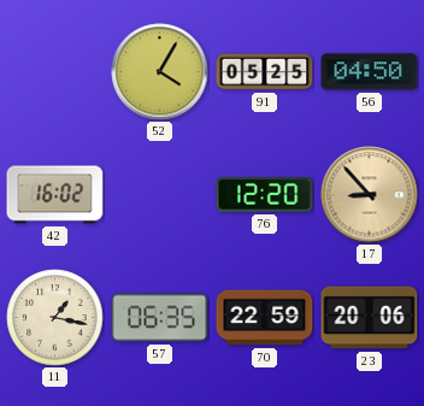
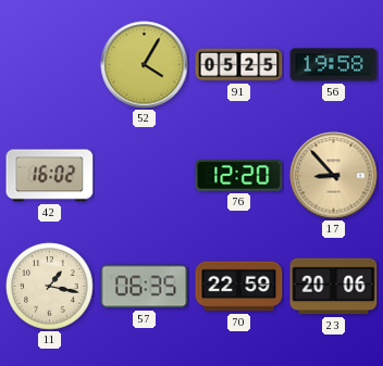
56: 04:50 -> 19:58
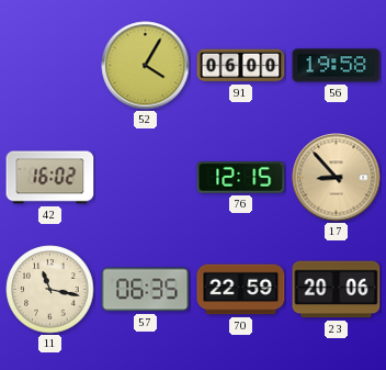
91: 05:25 -> 06:00
76: 12:20 -> 12:15
11: 1:17 -> 11:17
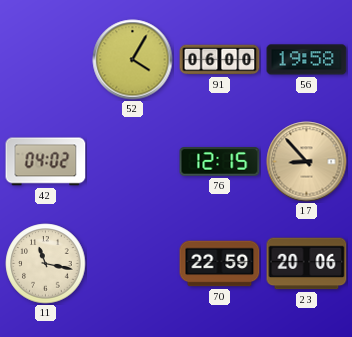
42: 16:02 -> 04:02
57: 06:35 -> none
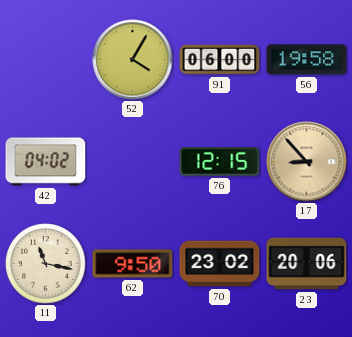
62: none -> 9:50
70: 22:59 -> 23:02
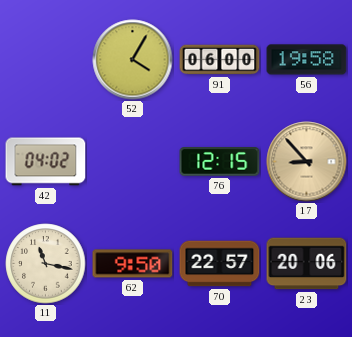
70: 23:02 -> 22:57
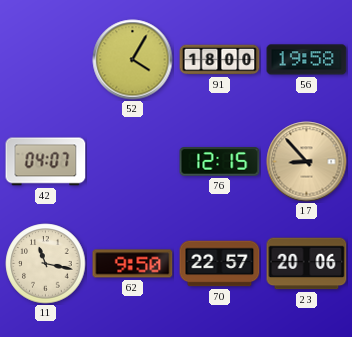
91: 06:00 -> 18:00
42: 04:02 -> 04:07
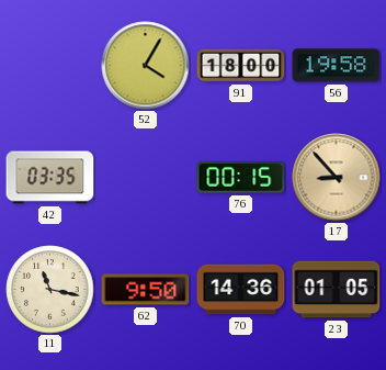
42: 04:07 -> 03:35
76: 12:15 -> 00:15
70: 22:57 -> 14:36
23: 20:06 -> 01:05
